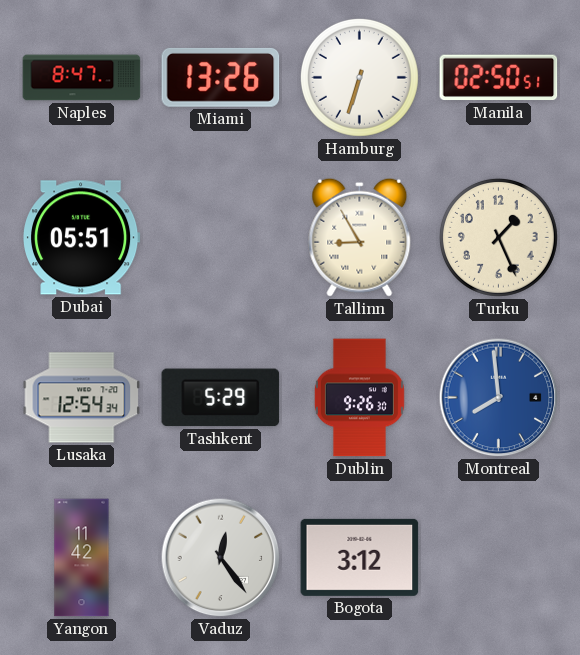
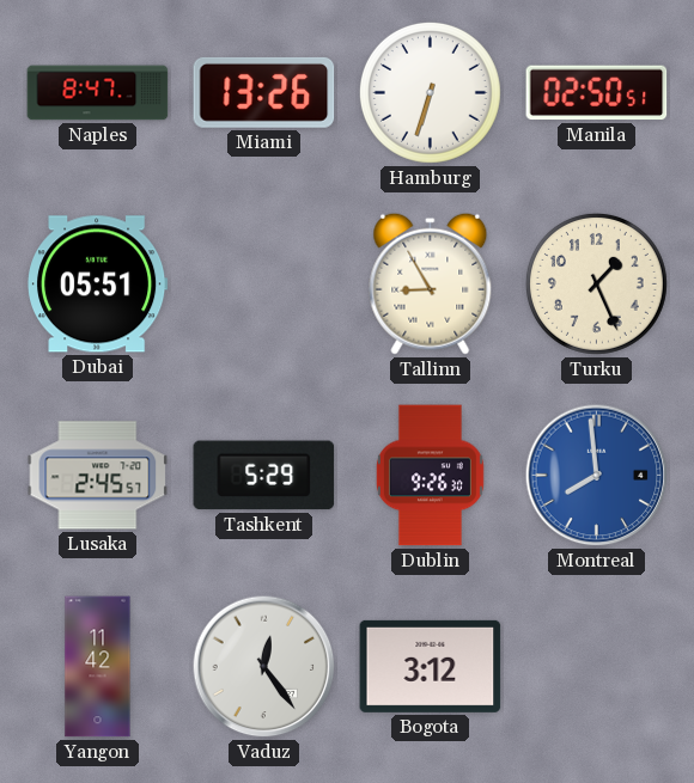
Lusaka: 12:54 -> 2:45
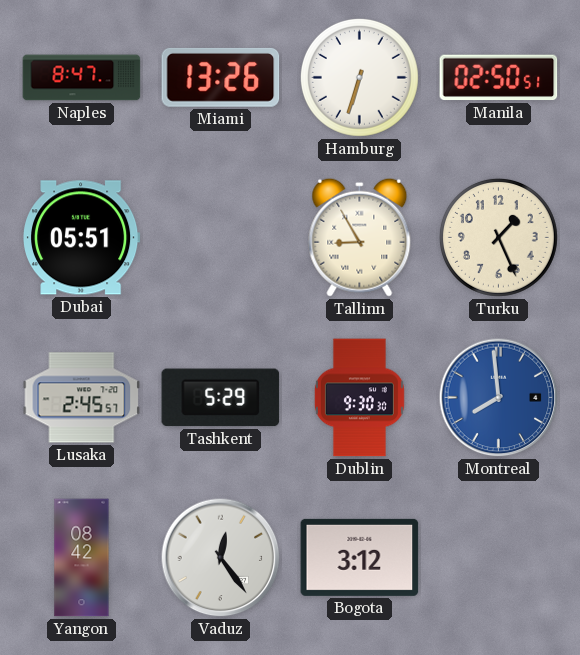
Dublin: 9:26 -> 9:30
Yangon: 11:42 -> 08:42
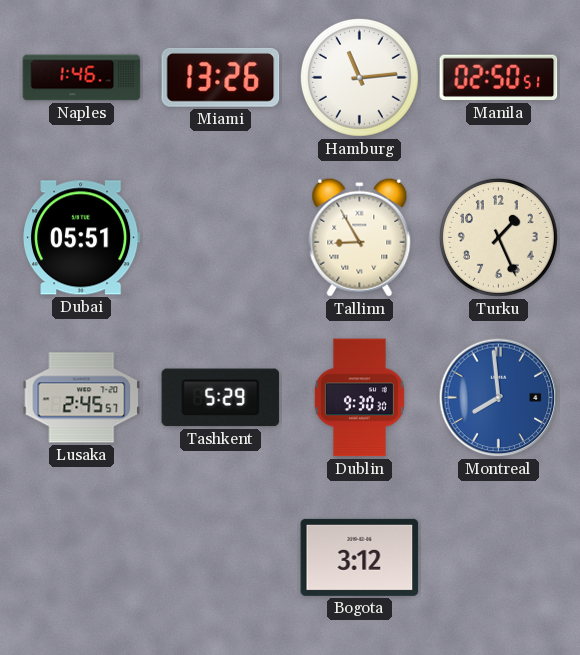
Naples: 8:47 -> 1:46
Hamburg: 6:33 -> 11:14
Yangon: 08:42 -> none
Vaduz: 12:24 -> none
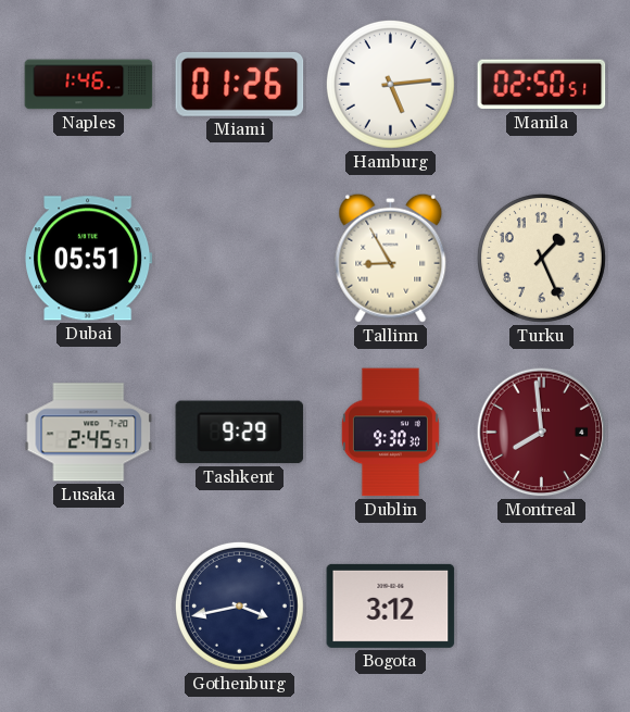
Miami: 13:26 -> 01:26
Hamburg: 11:14 -> 5:14
Tashkent: 5:29 -> 9:29
Montreal dial: blue -> burgundy
Gothenburg: none -> 3:43
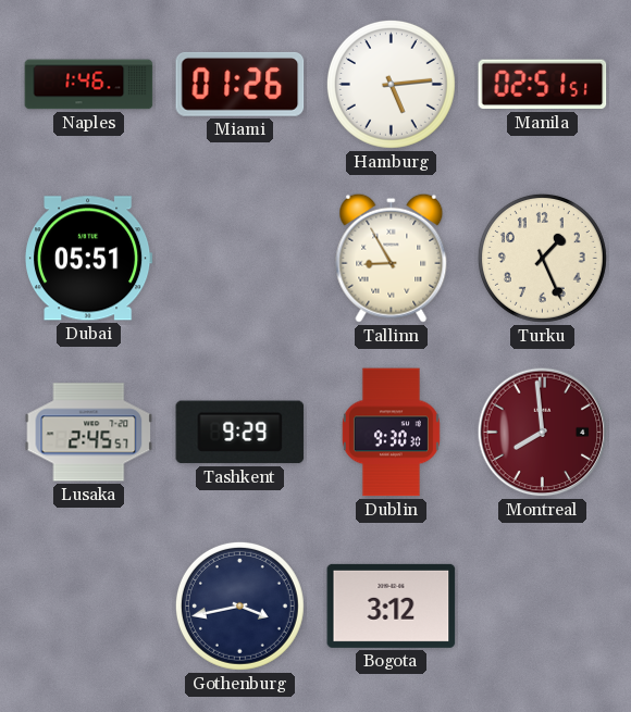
Manila: 02:50 -> 02:51
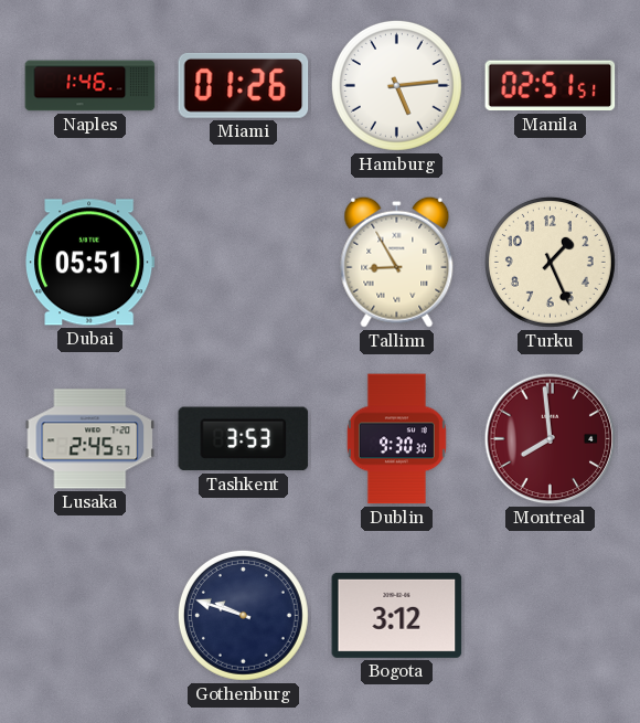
Tashkent: 9:29 -> 3:53
Gothenburg: 3:43 -> 9:48
